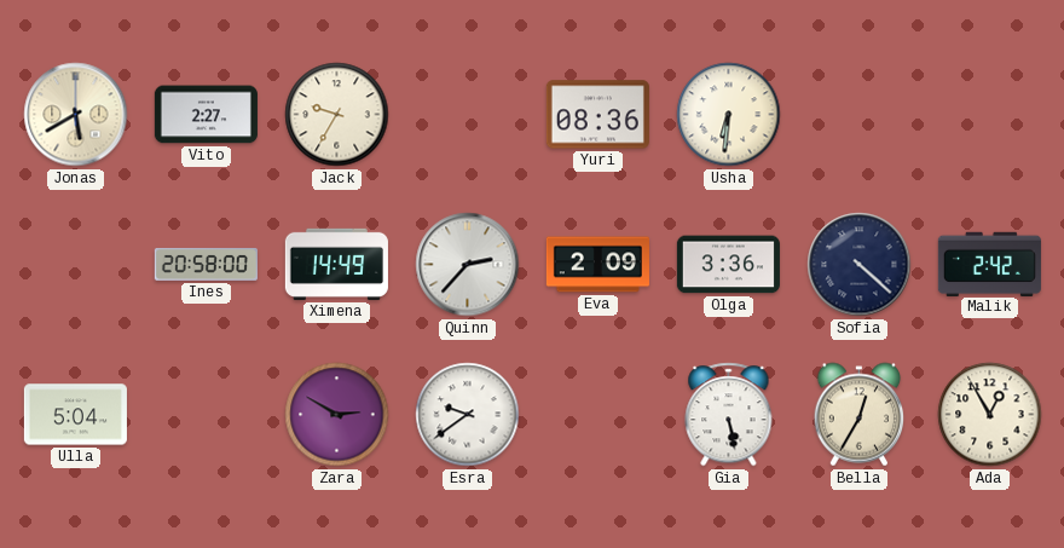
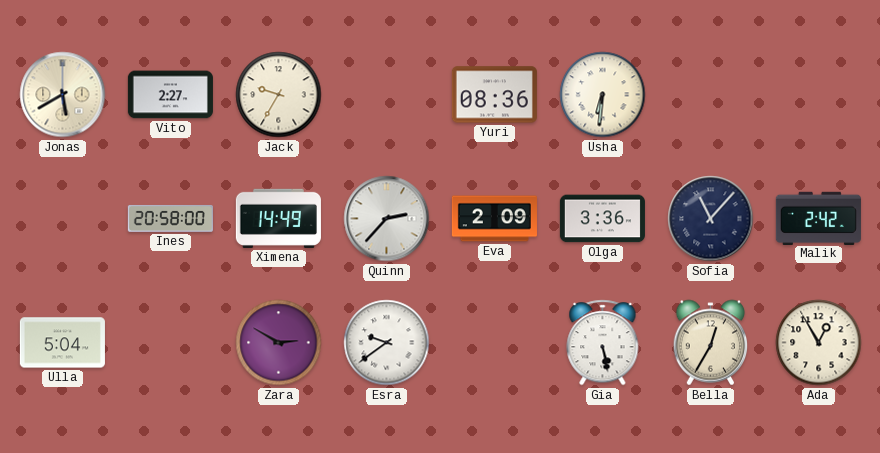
Sofia: 4:22 -> 11:07
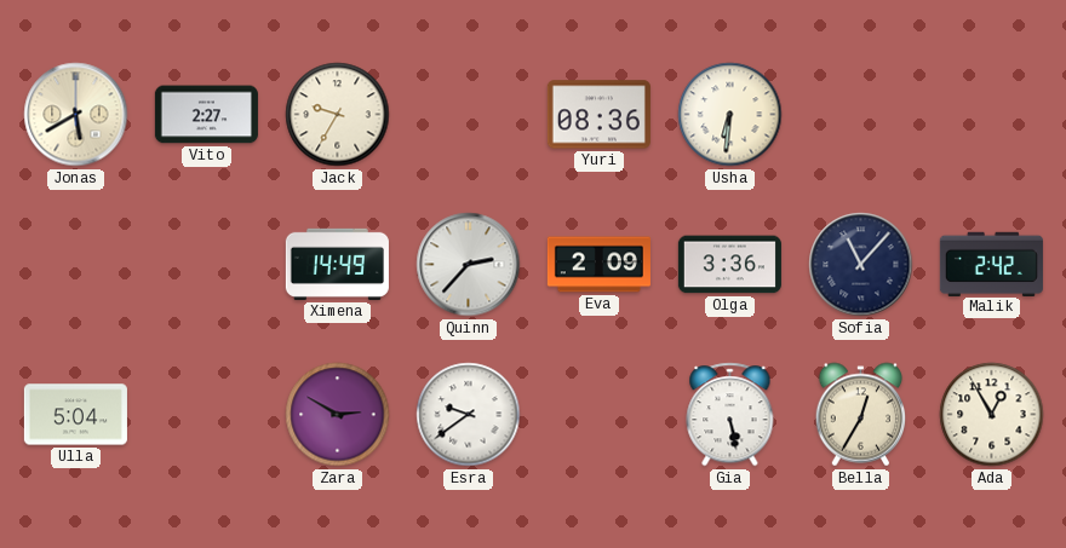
Ines: 20:58 -> none
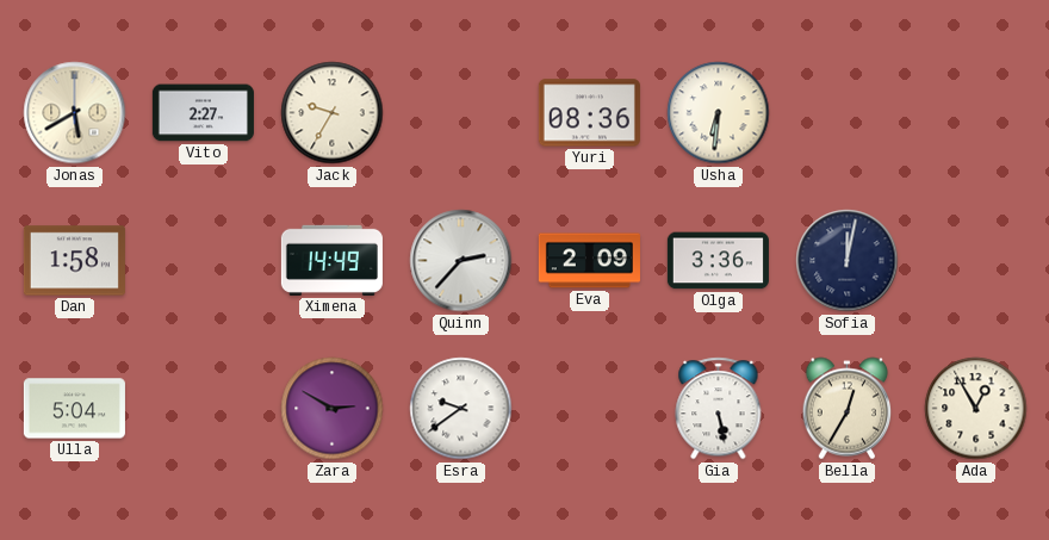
Dan: none -> 1:58
Sofia: 11:07 -> 12:02
Malik: 2:42 -> none
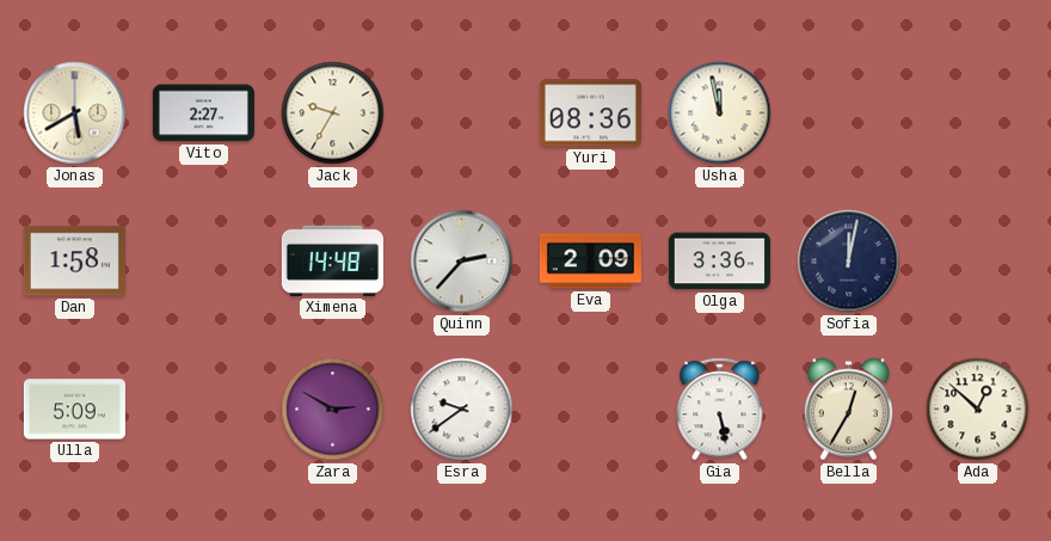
Usha: 6:31 -> 11:58
Ximena: 14:49 -> 14:48
Ulla: 5:04 -> 5:09
Ada: 12:55 -> 12:52
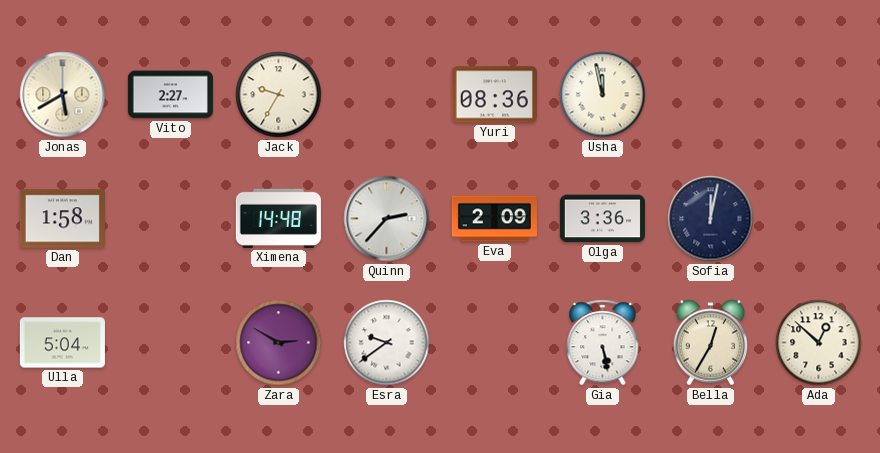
Ulla: 5:09 -> 5:04
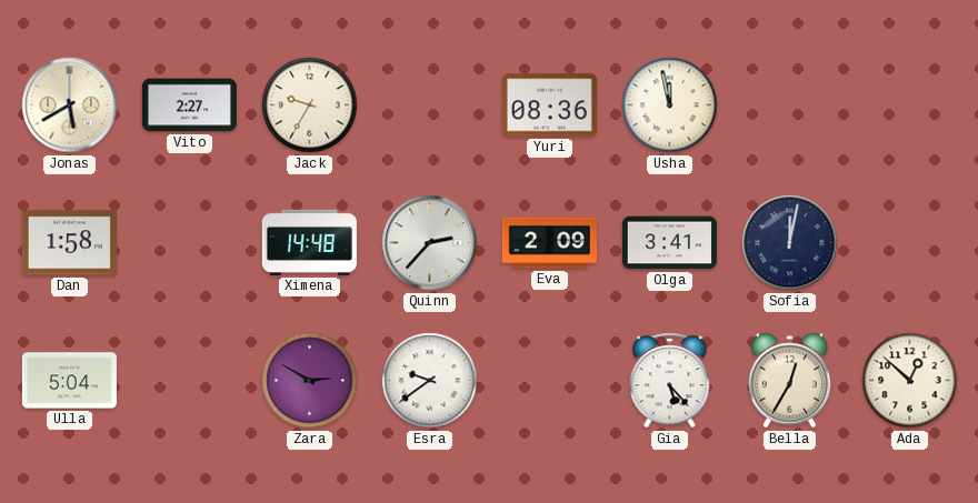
Olga: 3:36 -> 3:41
Gia: 5:28 -> 5:23
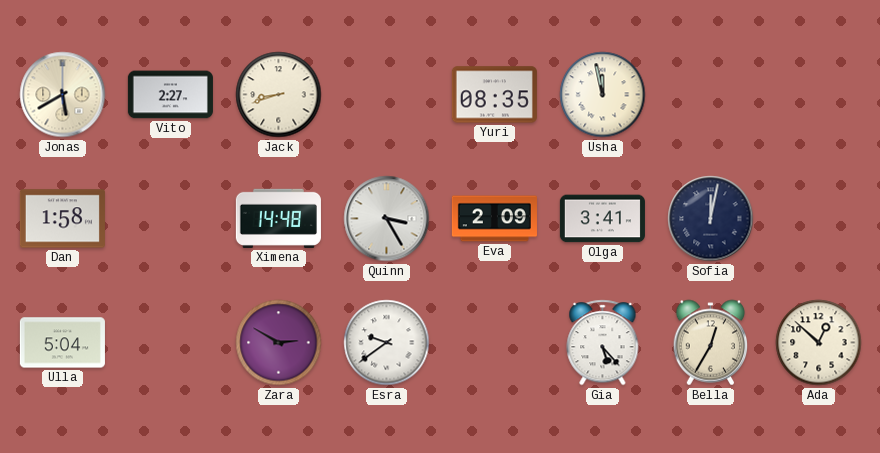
Jack: 9:35 -> 8:42
Yuri: 08:36 -> 08:35
Quinn: 2:37 -> 3:25
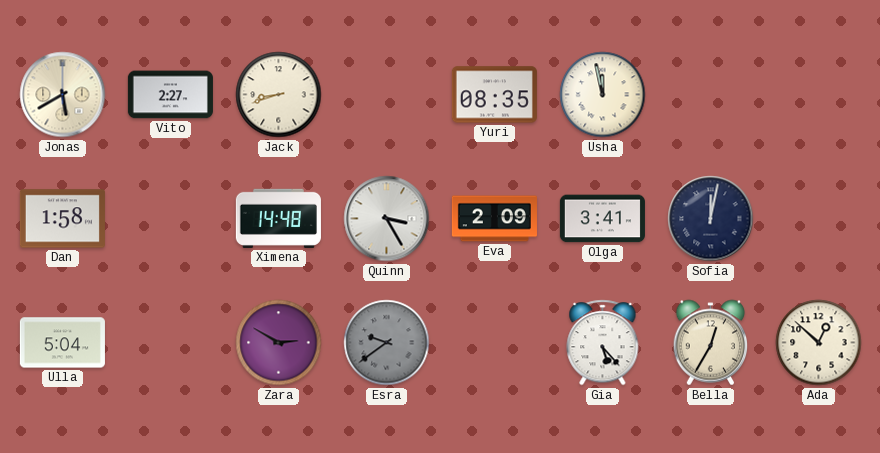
Esra dial: white -> grey
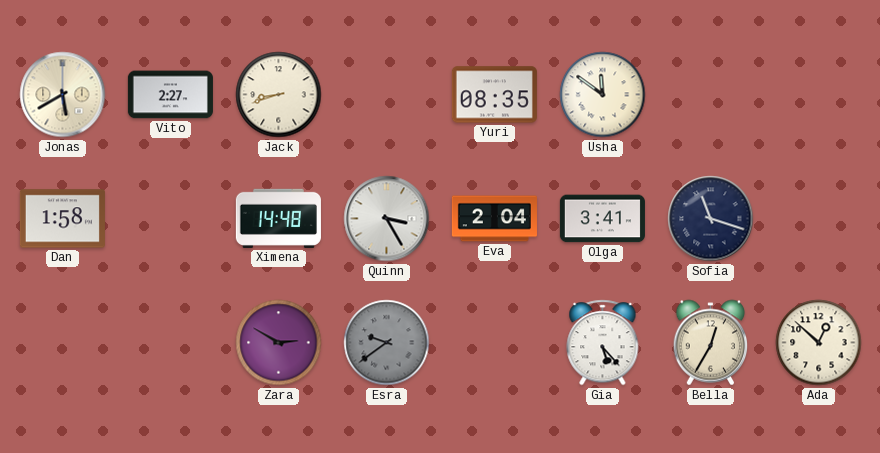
Usha: 11:58 -> 11:51
Eva: 2:09 -> 2:04
Sofia: 12:02 -> 11:18
Ulla: 5:04 -> none
